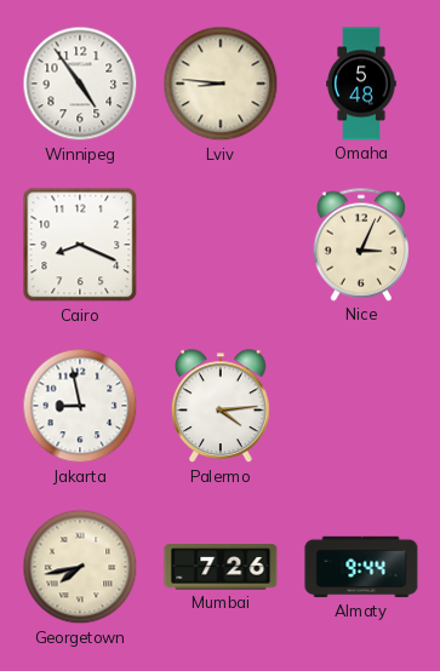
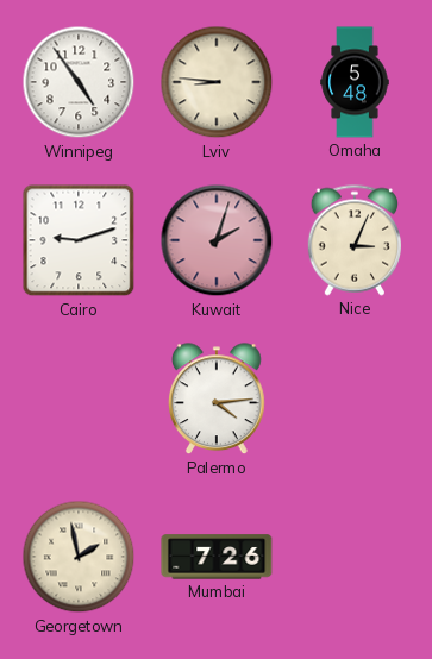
Cairo: 8:19 -> 9:12
Kuwait: none -> 2:03
Jakarta: 8:58 -> none
Georgetown: 7:43 -> 1:58
Almaty: 9:44 -> none
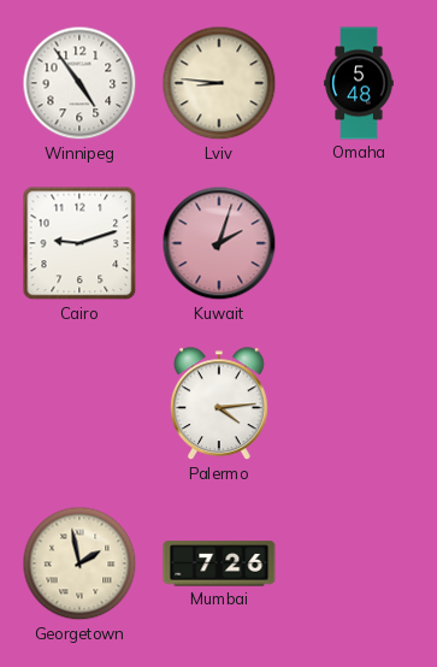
Nice: 3:04 -> none
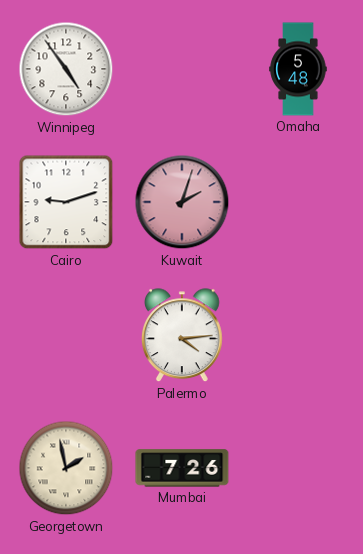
Lviv: 8:46 -> none
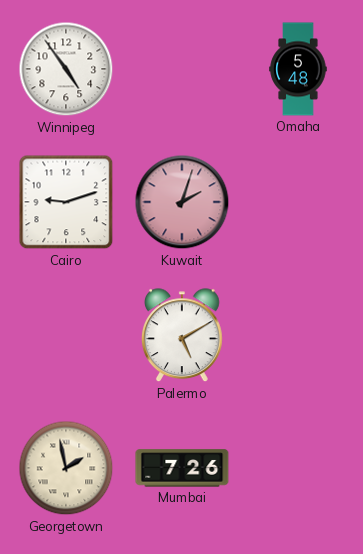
Palermo: 4:14 -> 5:10
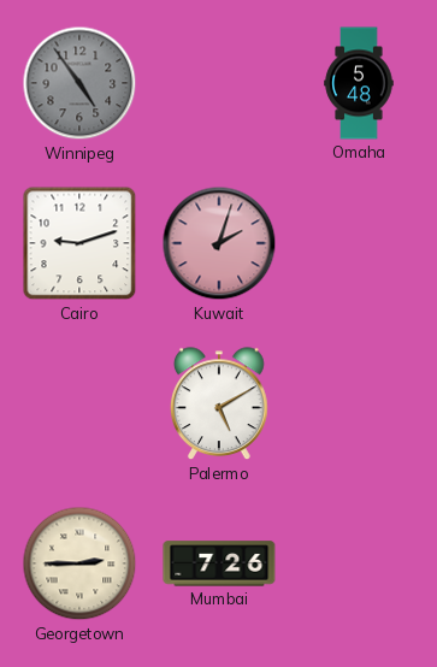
Winnipeg dial: white -> grey
Georgetown: 1:58 -> 2:45
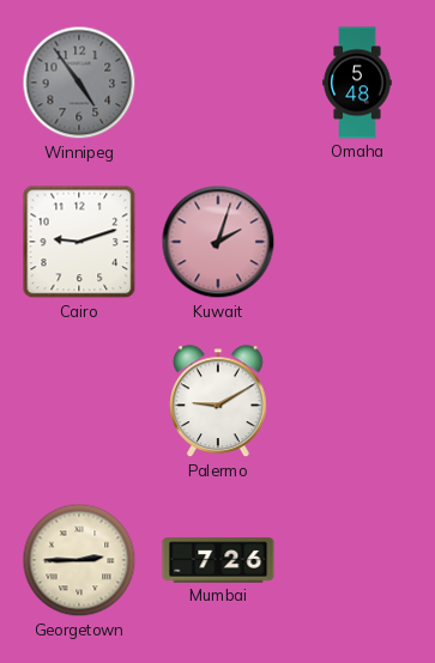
Palermo: 5:10 -> 9:10
